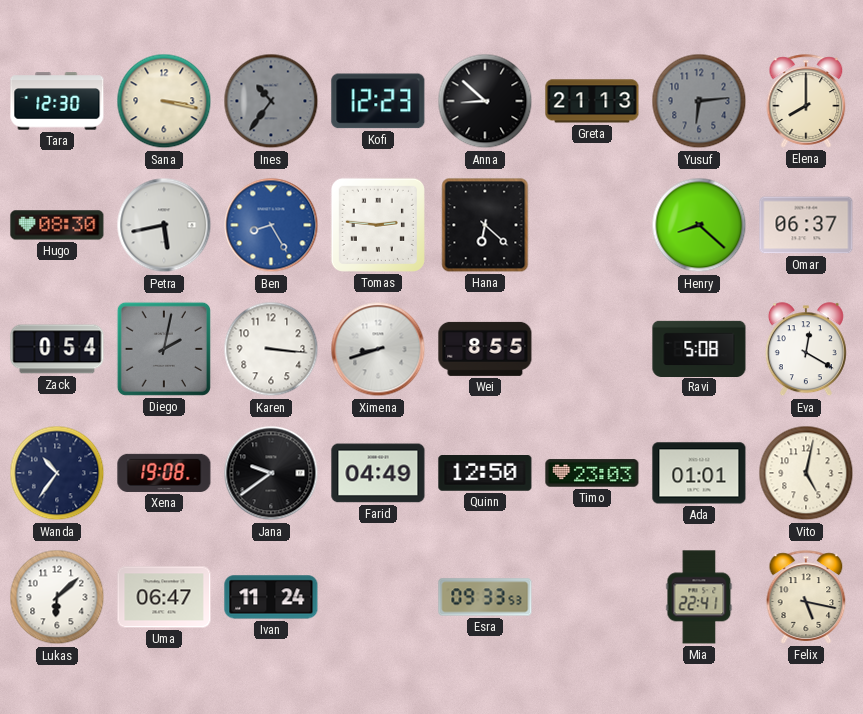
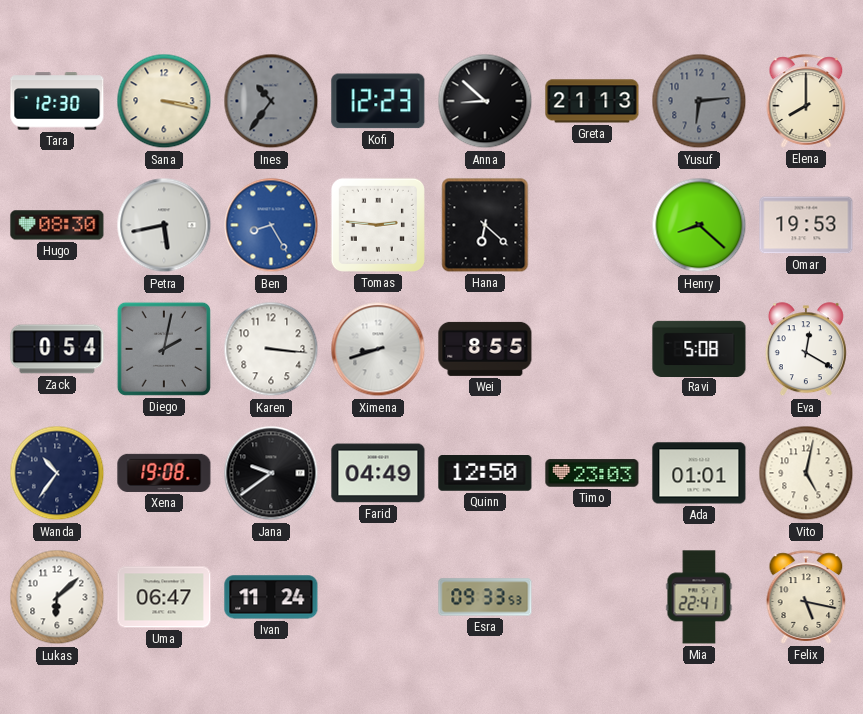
Omar: 06:37 -> 19:53
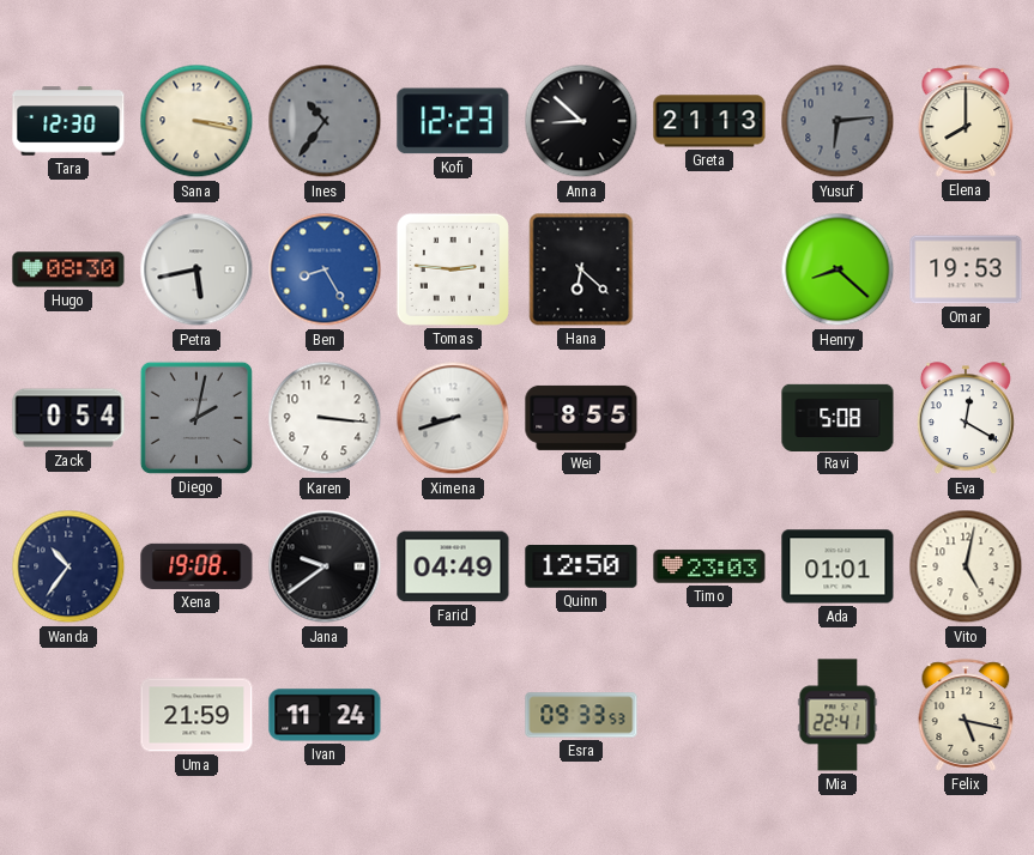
Lukas: 6:08 -> none
Uma: 06:47 -> 21:59
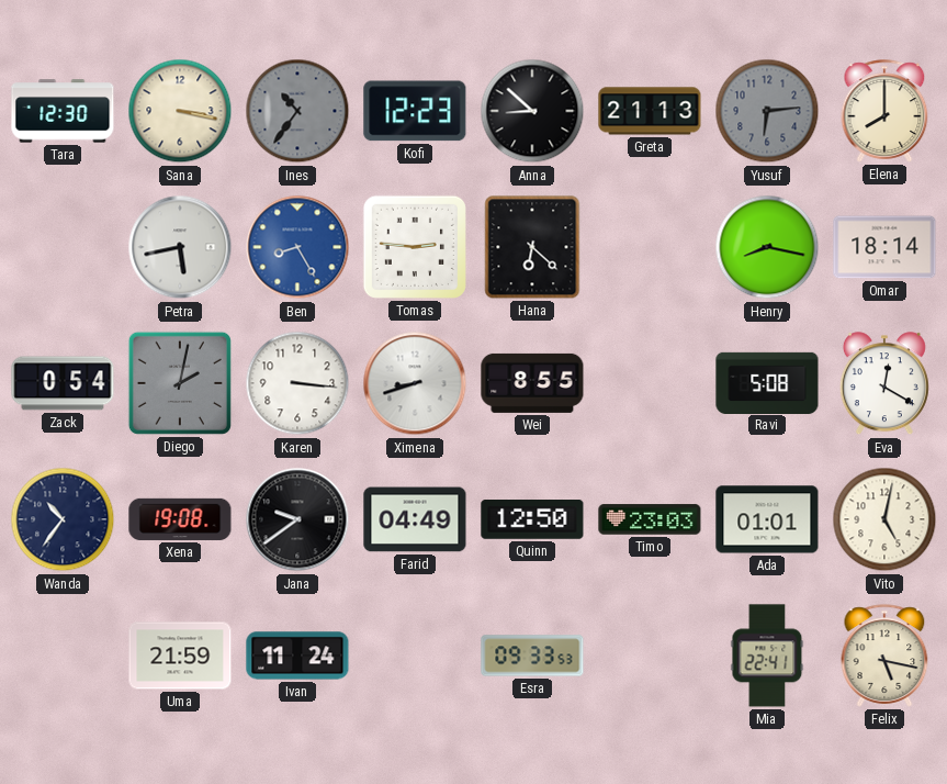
Hugo: 08:30 -> none
Henry: 8:22 -> 8:17
Omar: 19:53 -> 18:14
